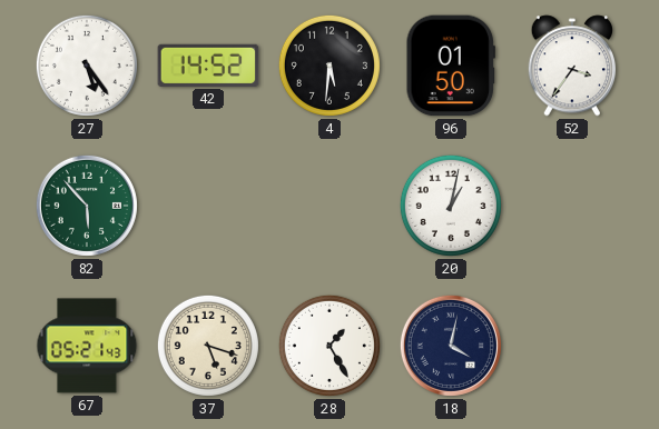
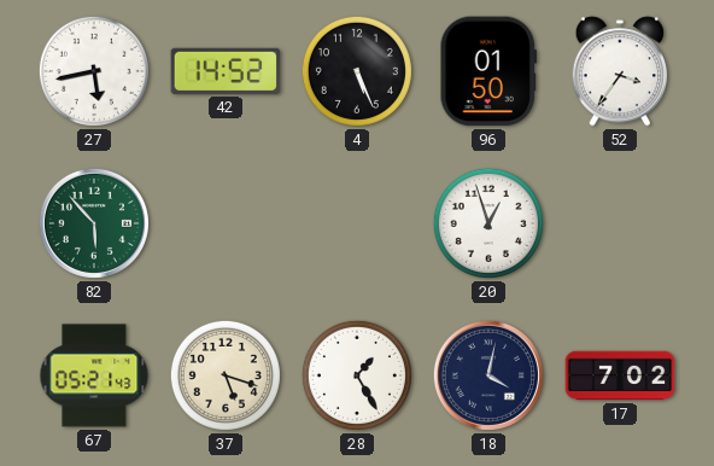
27: 5:24 -> 5:43
4: 5:31 -> 5:26
20: 1:02 -> 12:57
17: none -> 7:02
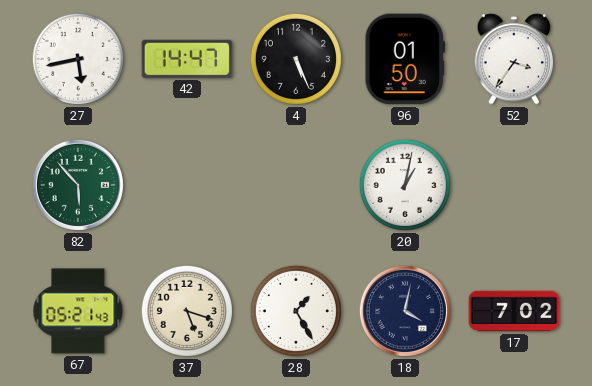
42: 14:52 -> 14:47
20: 12:57 -> 1:02
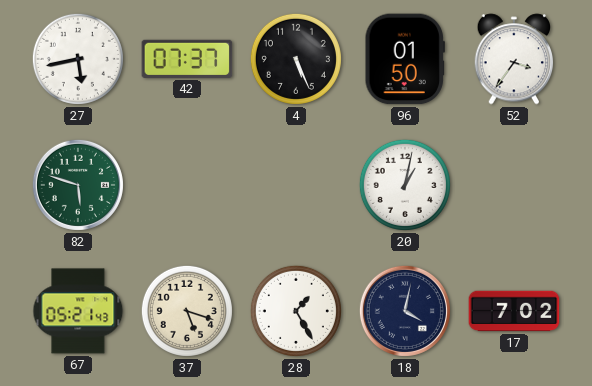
42: 14:47 -> 07:37
82: 5:53 -> 5:48
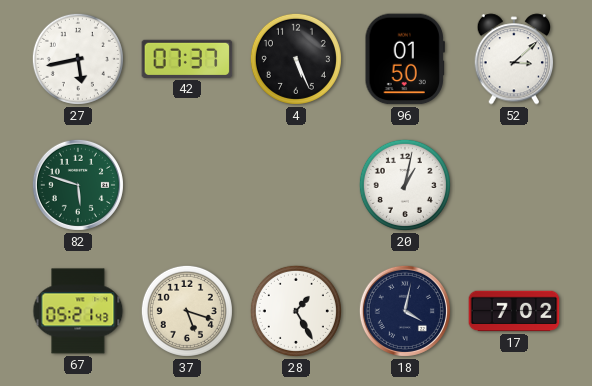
52: 3:36 -> 3:08
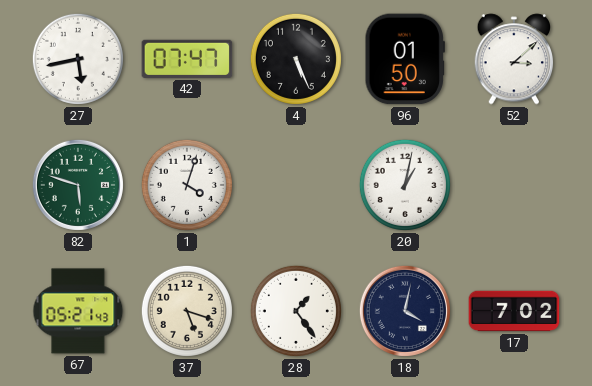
42: 07:37 -> 07:47
1: none -> 4:03
28: 1:25 -> 1:24
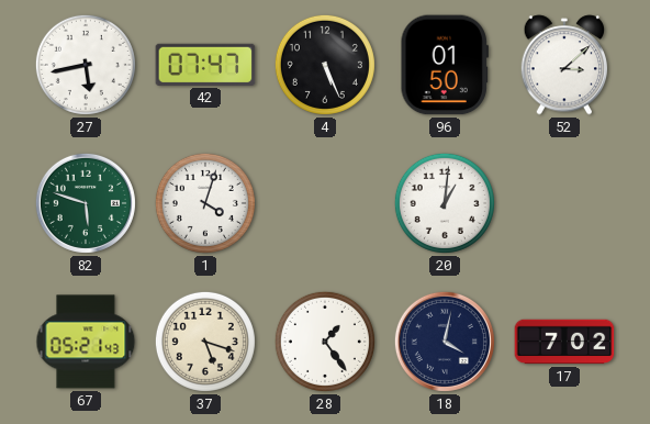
20: 1:02 -> 1:01
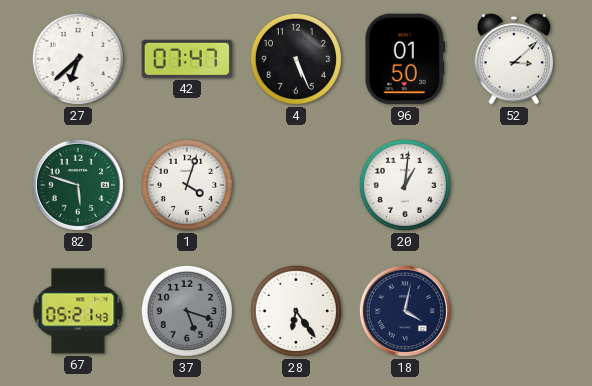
27: 5:43 -> 6:38
37 dial: cream -> grey
28: 1:24 -> 6:24
17: 7:02 -> none
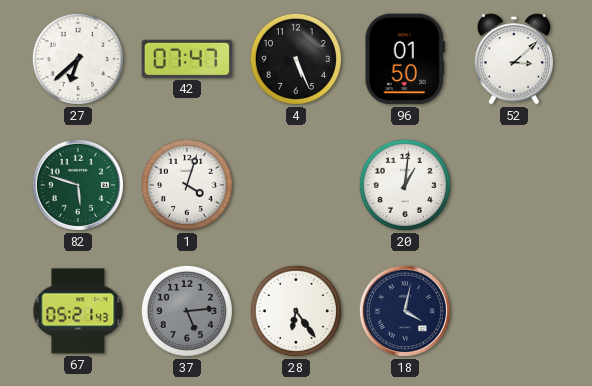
37: 5:18 -> 5:14
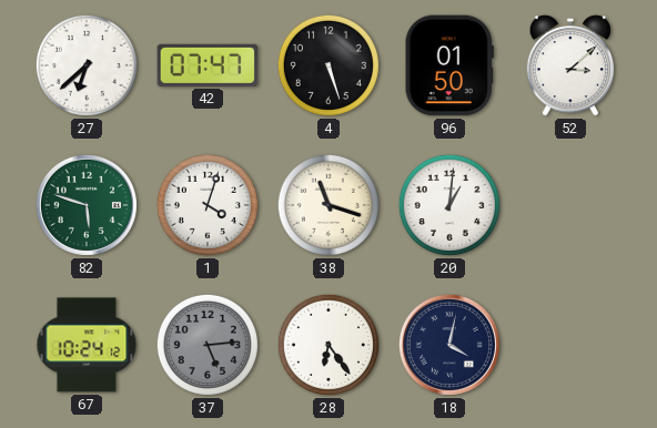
4: 5:26 -> 5:27
38: none -> 11:18
67: 05:21 -> 10:24
